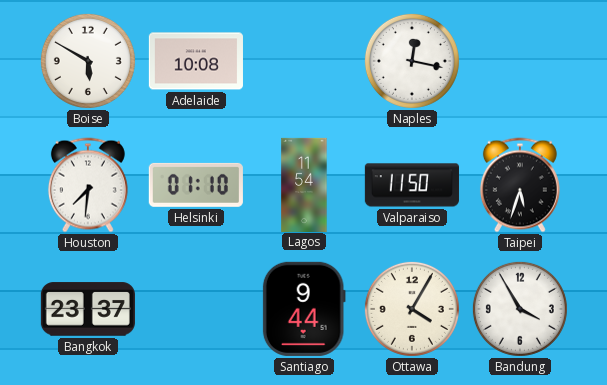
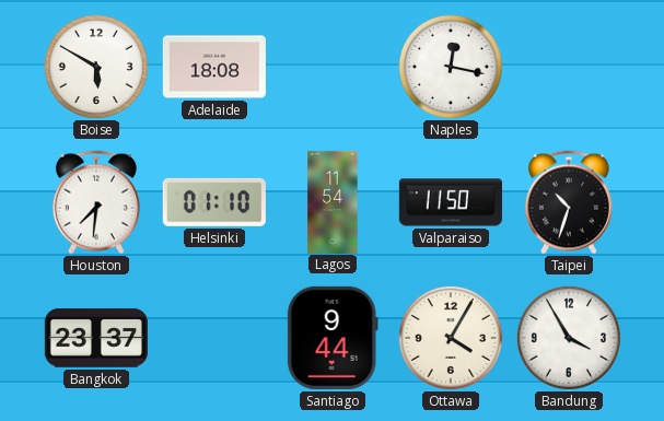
Adelaide: 10:08 -> 18:08
Taipei: 5:33 -> 10:33
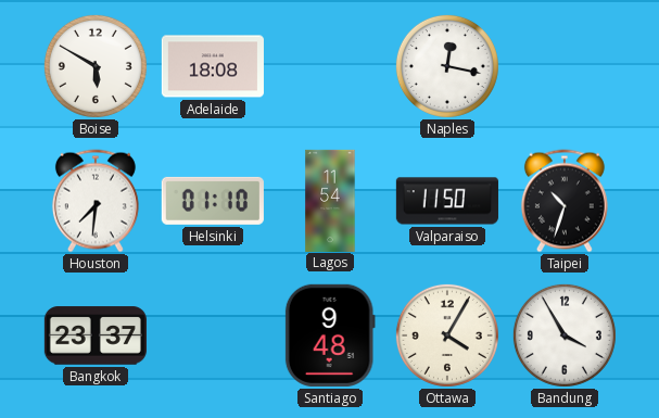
Santiago: 9:44 -> 9:48
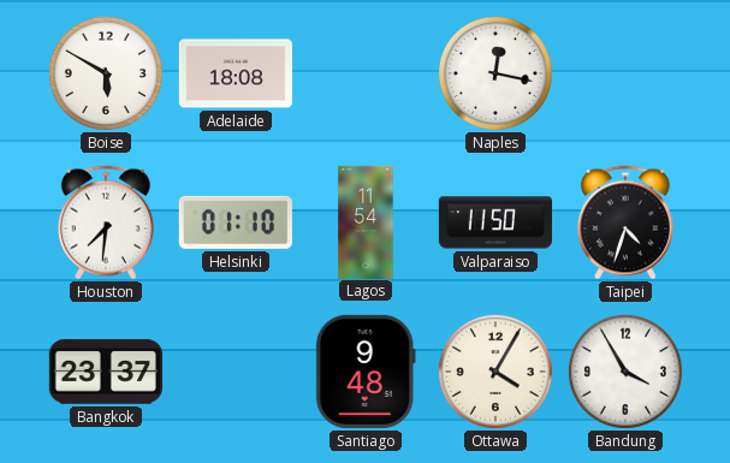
Taipei: 10:33 -> 4:33
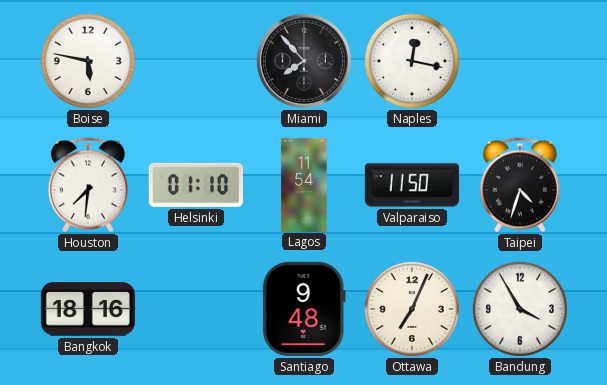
Boise: 5:50 -> 5:47
Adelaide: 18:08 -> none
Miami: none -> 7:53
Bangkok: 23:37 -> 18:16
Ottawa: 4:05 -> 7:04
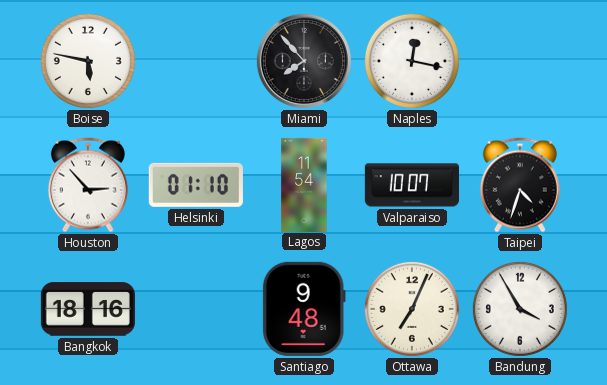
Houston: 7:31 -> 2:53
Valparaiso: 11:50 -> 10:07
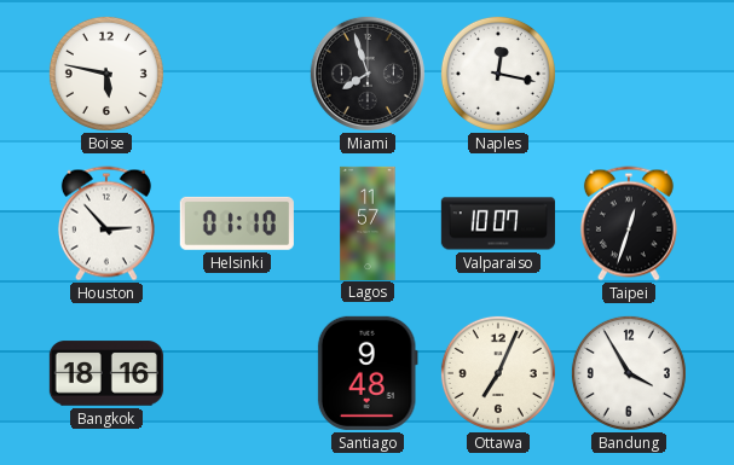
Miami: 7:53 -> 7:57
Lagos: 11:54 -> 11:57
Taipei: 4:33 -> 12:33
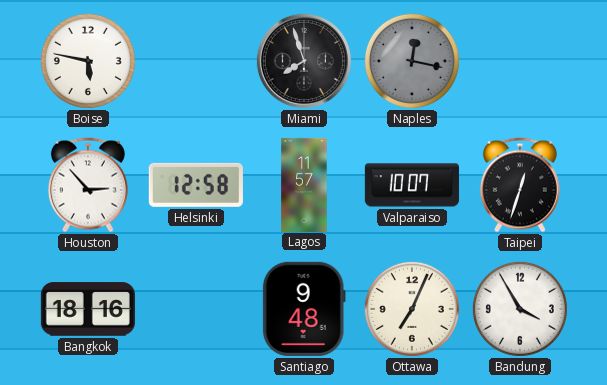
Naples dial: white -> grey
Helsinki: 01:10 -> 12:58
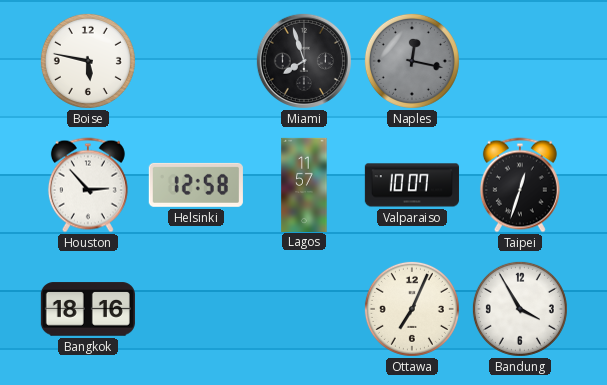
Santiago: 9:48 -> none
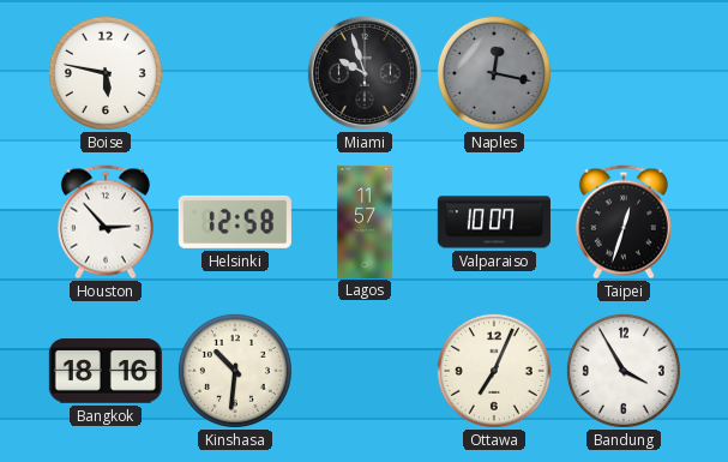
Miami: 7:57 -> 9:57
Kinshasa: none -> 10:31
